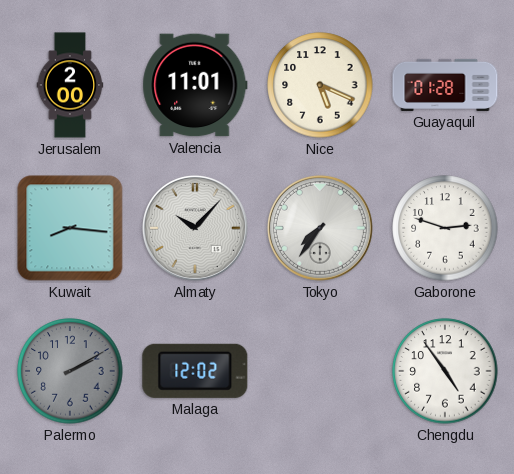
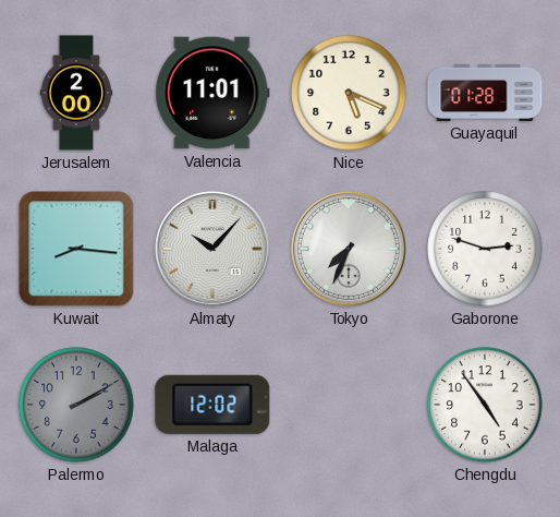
Tokyo: 7:36 -> 7:34
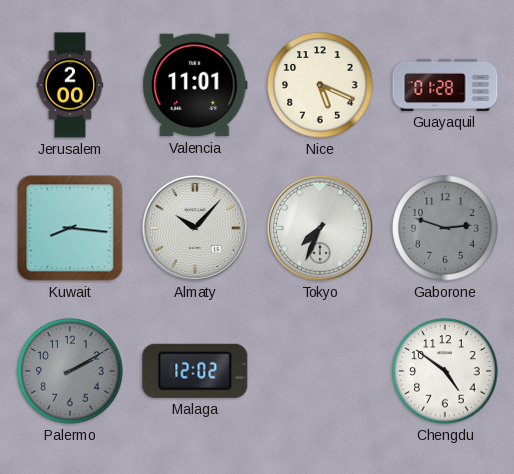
Gaborone dial: white -> grey
Chengdu: 4:54 -> 4:51
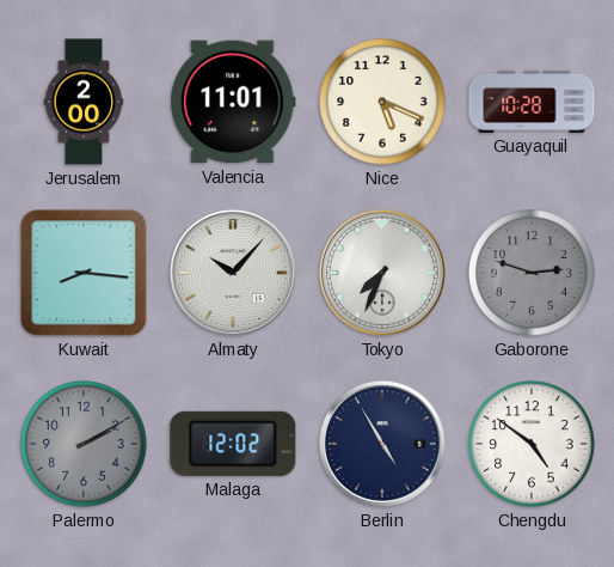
Guayaquil: 01:28 -> 10:28
Berlin: none -> 4:55
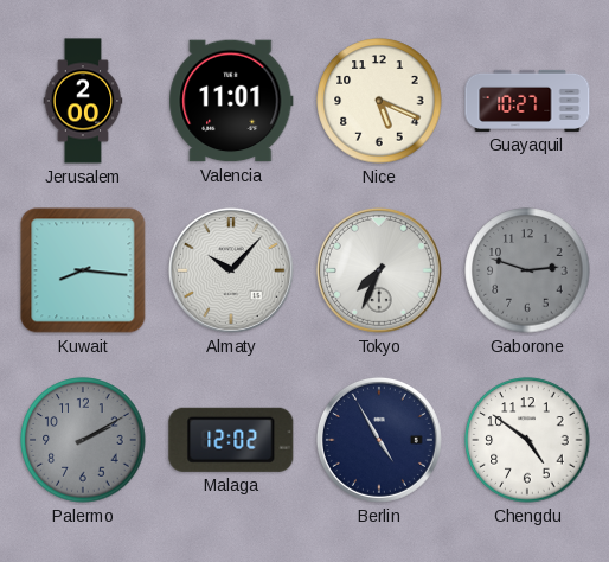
Guayaquil: 10:28 -> 10:27
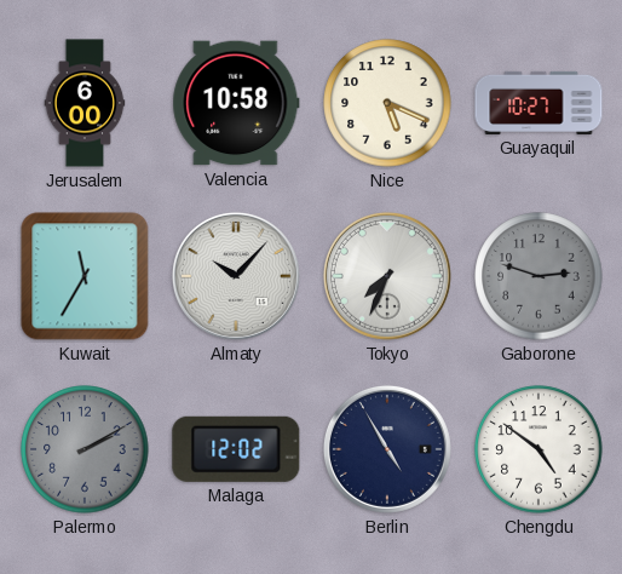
Jerusalem: 2:00 -> 6:00
Valencia: 11:01 -> 10:58
Kuwait: 8:16 -> 11:35
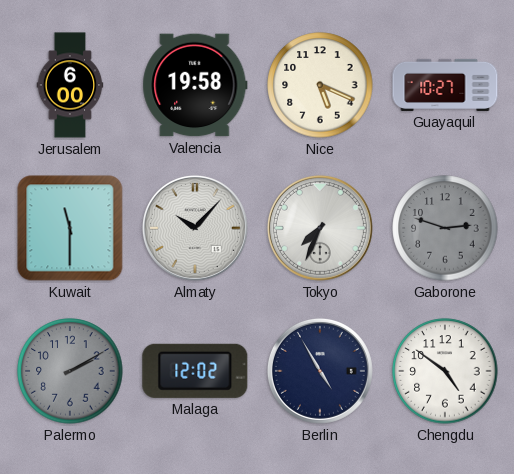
Valencia: 10:58 -> 19:58
Kuwait: 11:35 -> 11:30
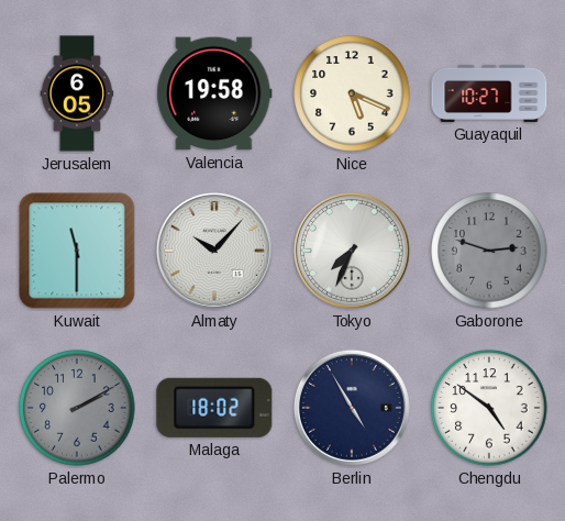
Jerusalem: 6:00 -> 6:05
Malaga: 12:02 -> 18:02
